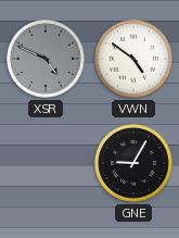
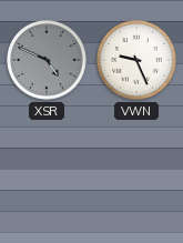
VWN: 4:51 -> 9:26
GNE: 9:05 -> none
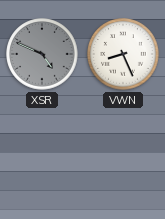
VWN: 9:26 -> 8:26
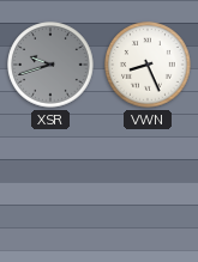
XSR: 4:49 -> 9:42
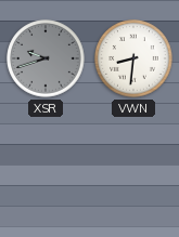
VWN: 8:26 -> 8:31
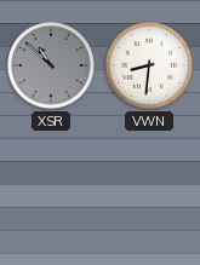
XSR: 9:42 -> 10:52
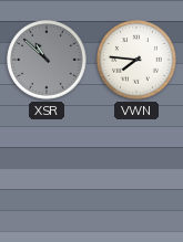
VWN: 8:31 -> 7:46
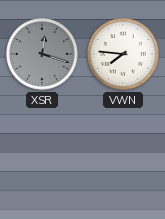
XSR: 10:52 -> 12:18
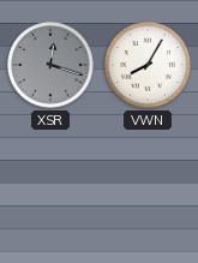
VWN: 7:46 -> 8:05
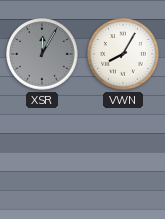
XSR: 12:18 -> 12:05
